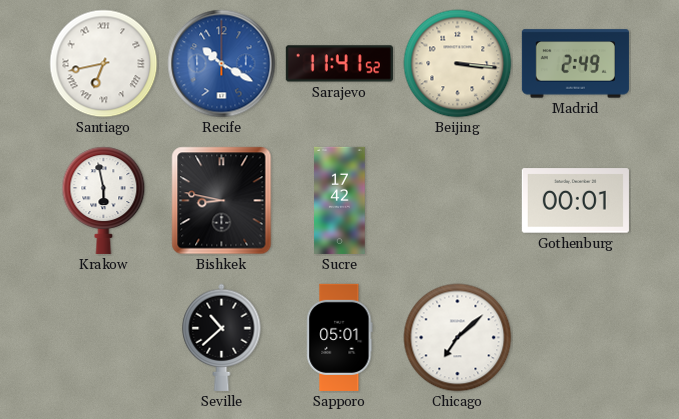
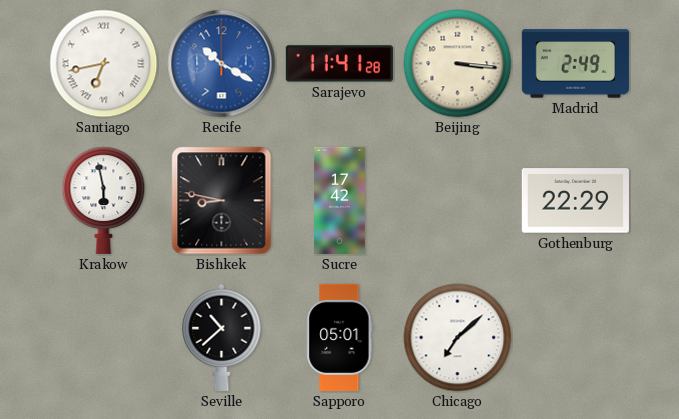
Sarajevo: 11:41:52 -> 11:41:28
Gothenburg: 00:01 -> 22:29
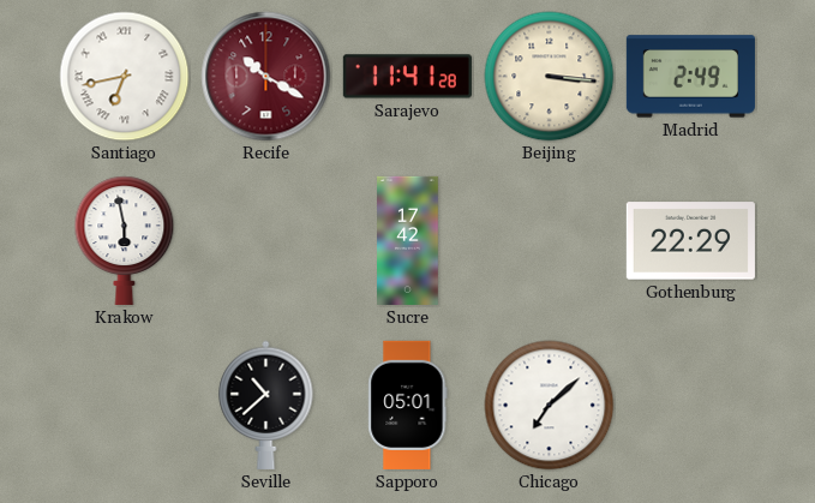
Recife dial: blue -> burgundy
Bishkek: 8:47 -> none
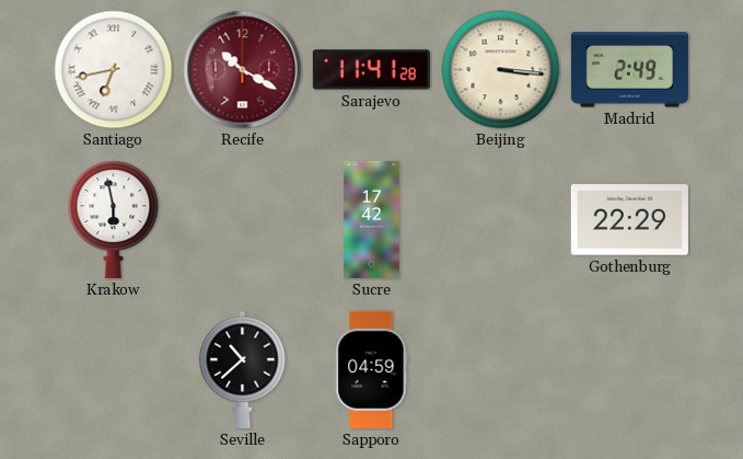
Sapporo: 05:01 -> 04:59
Chicago: 7:08 -> none
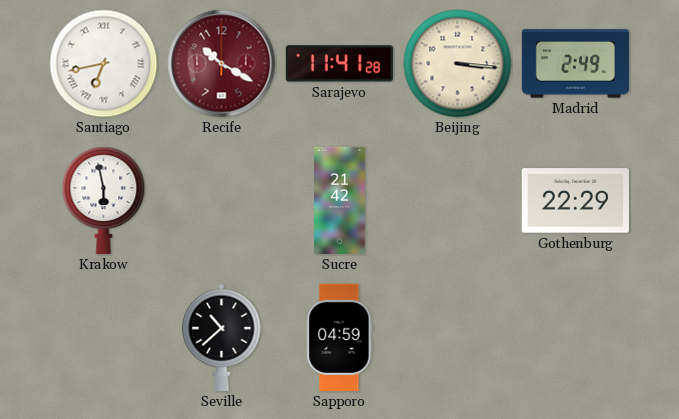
Sucre: 17:42 -> 21:42
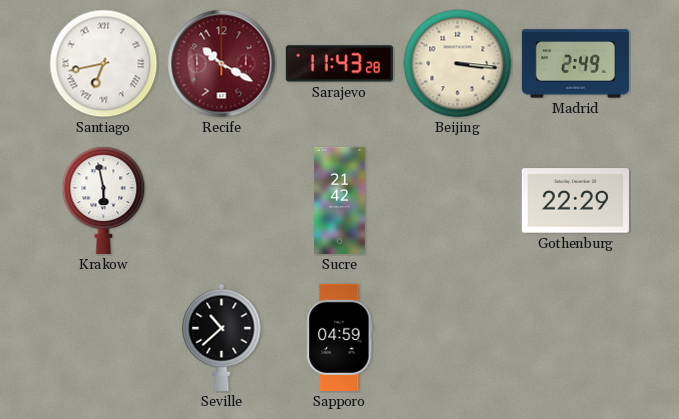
Sarajevo: 11:41 -> 11:43
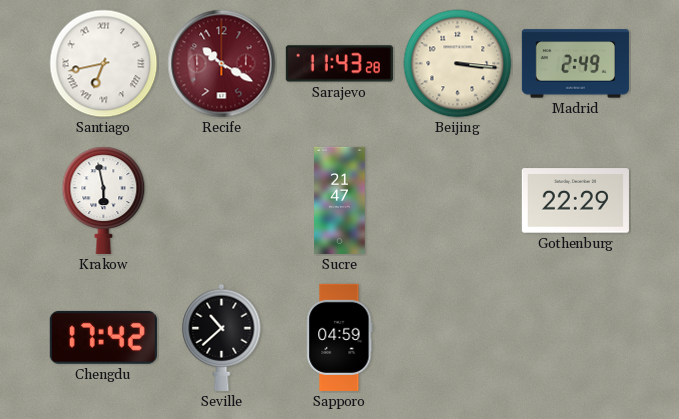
Sucre: 21:42 -> 21:47
Chengdu: none -> 17:42
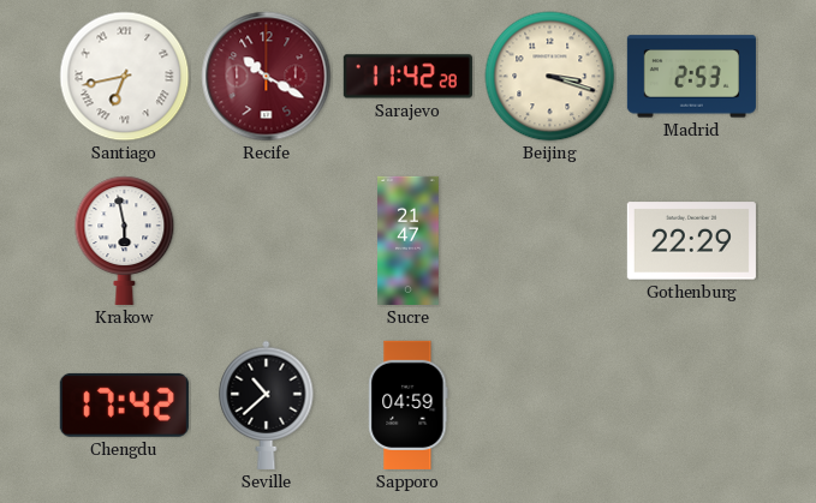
Sarajevo: 11:43 -> 11:42
Beijing: 3:16 -> 3:18
Madrid: 2:49 -> 2:53
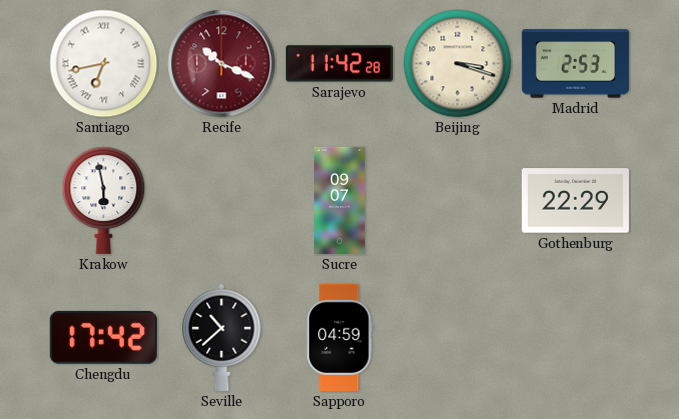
Recife: 10:20 -> 10:19
Sucre: 21:47 -> 09:07
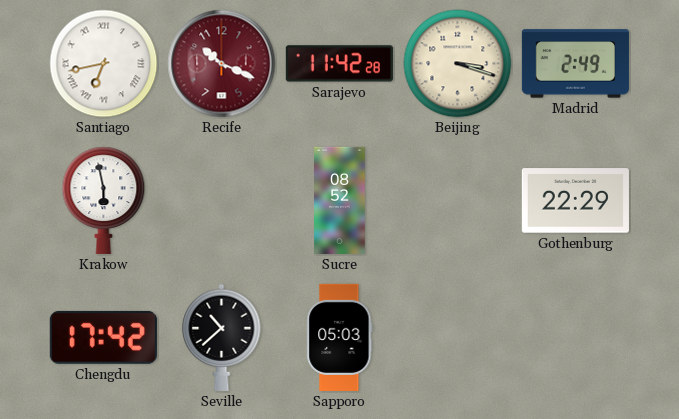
Madrid: 2:53 -> 2:49
Sucre: 09:07 -> 08:52
Sapporo: 04:59 -> 05:03
